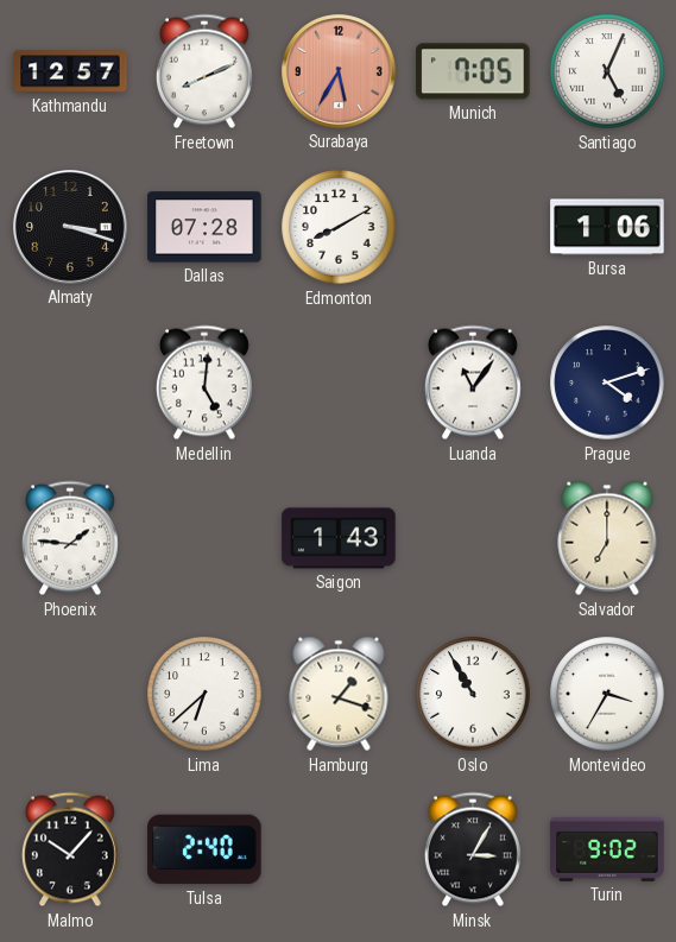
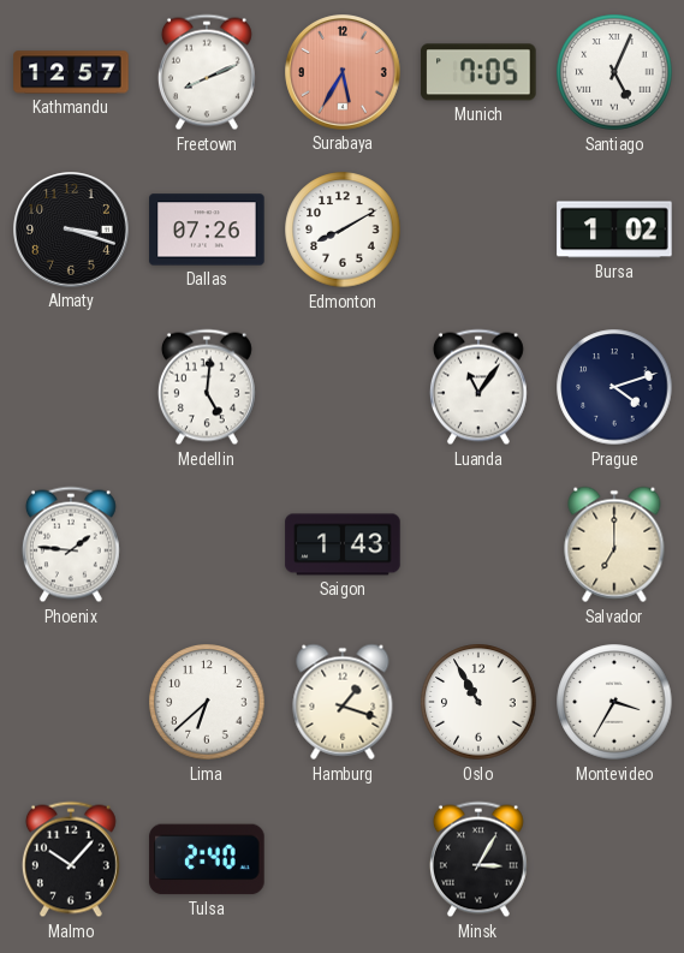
Dallas: 07:28 -> 07:26
Bursa: 1:06 -> 1:02
Turin: 9:02 -> none
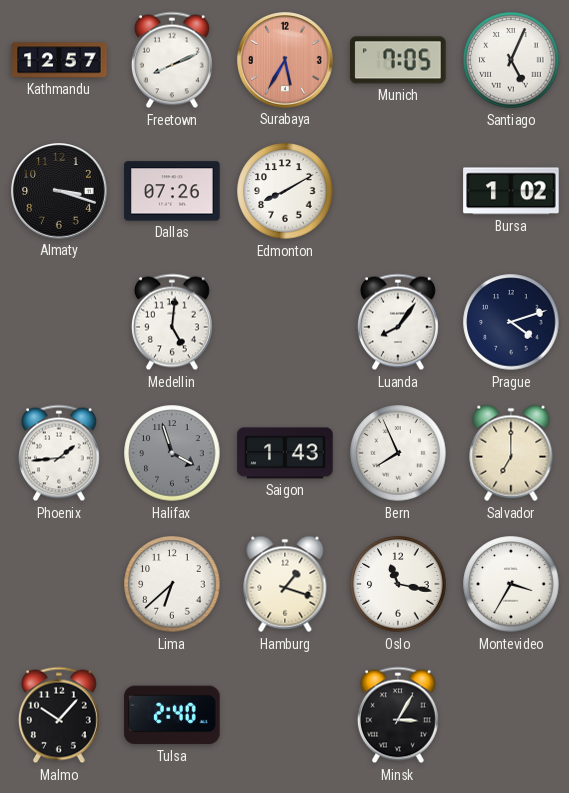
Luanda: 11:06 -> 8:06
Phoenix: 1:46 -> 1:44
Halifax: none -> 3:57
Bern: none -> 7:56
Oslo: 10:55 -> 11:17
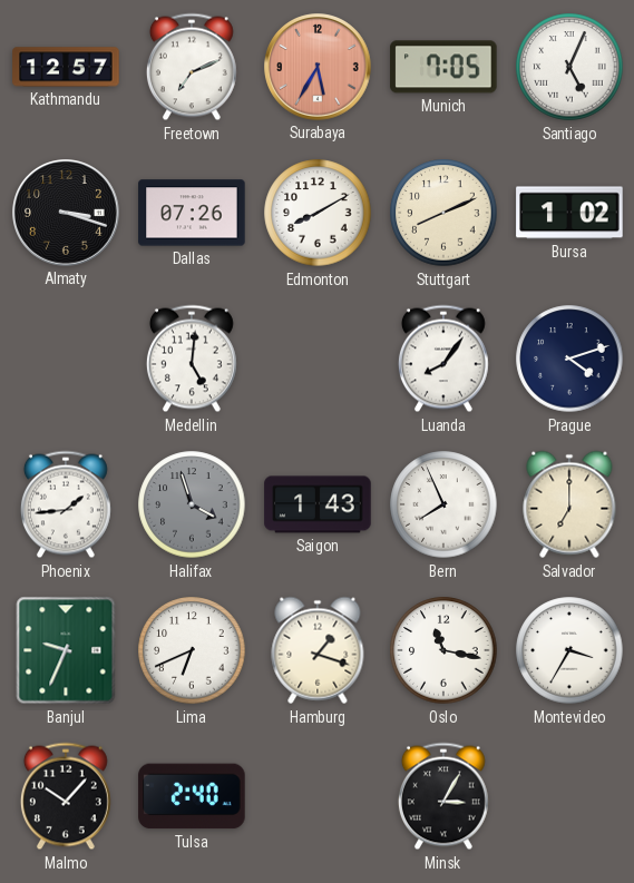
Freetown: 8:11 -> 7:11
Stuttgart: none -> 8:11
Banjul: none -> 9:34
Lima: 6:38 -> 6:41
